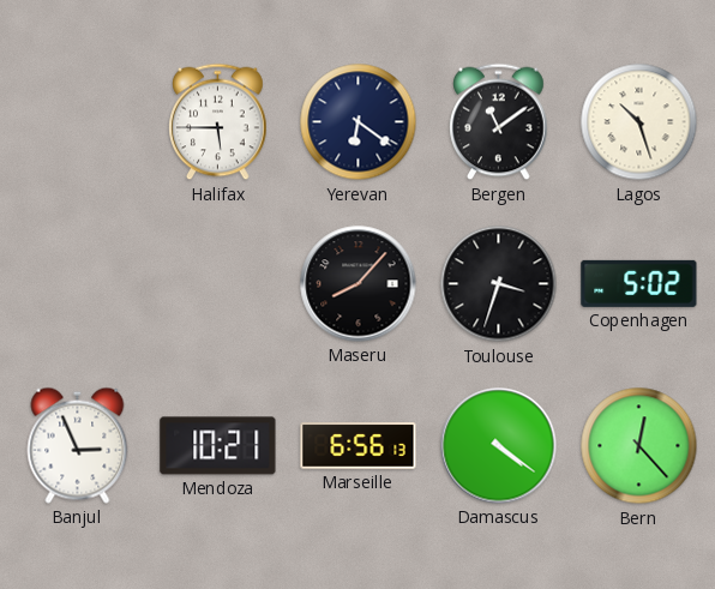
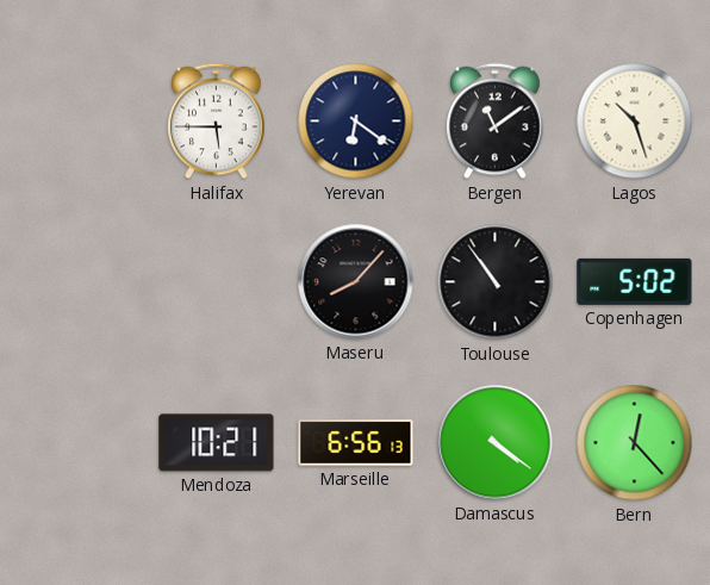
Toulouse: 3:33 -> 10:54
Banjul: 2:56 -> none
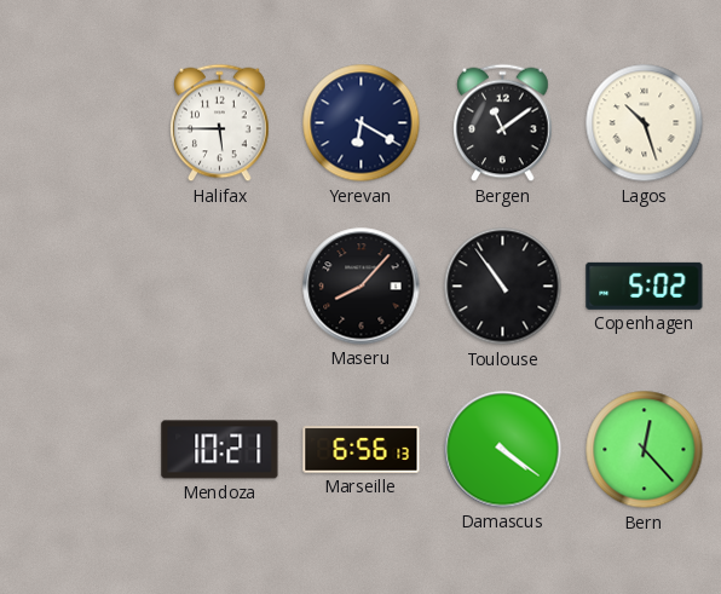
Yerevan: 6:21 -> 6:20
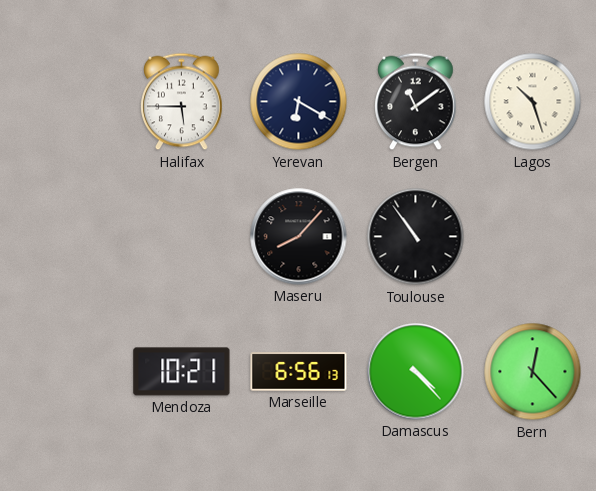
Copenhagen: 5:02 -> none
Damascus: 4:21 -> 4:23
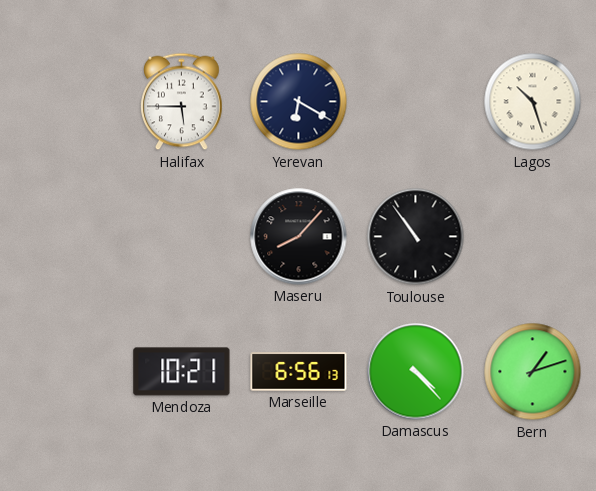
Bergen: 11:09 -> none
Bern: 12:23 -> 1:12
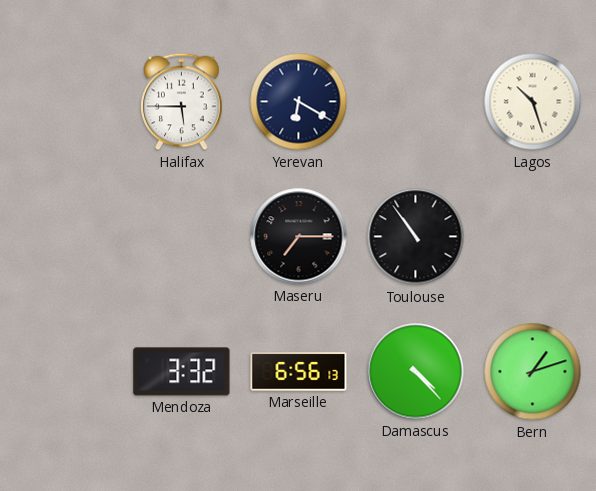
Maseru: 8:07 -> 7:15
Mendoza: 10:21 -> 3:32
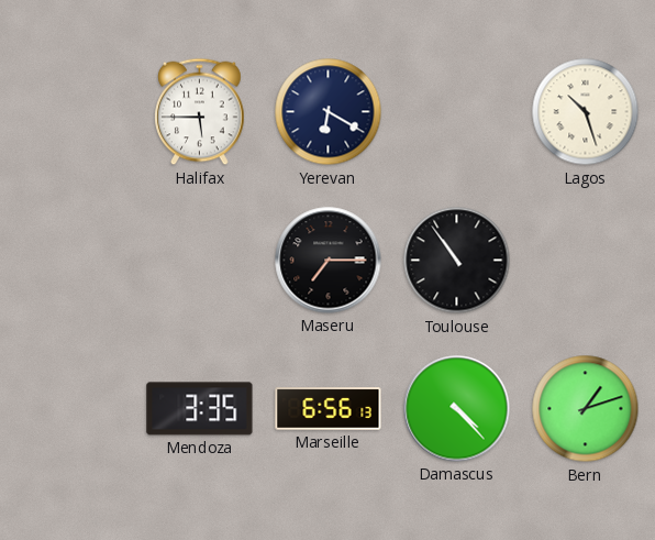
Mendoza: 3:32 -> 3:35
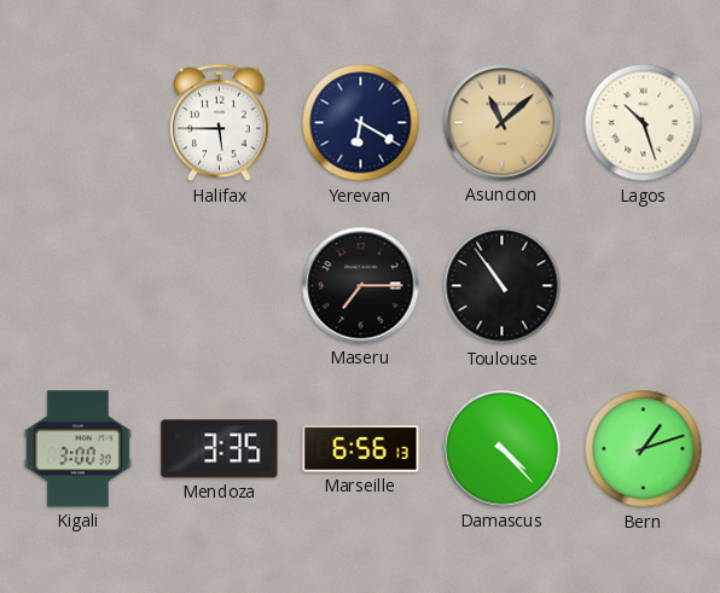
Asuncion: none -> 11:08
Kigali: none -> 3:00
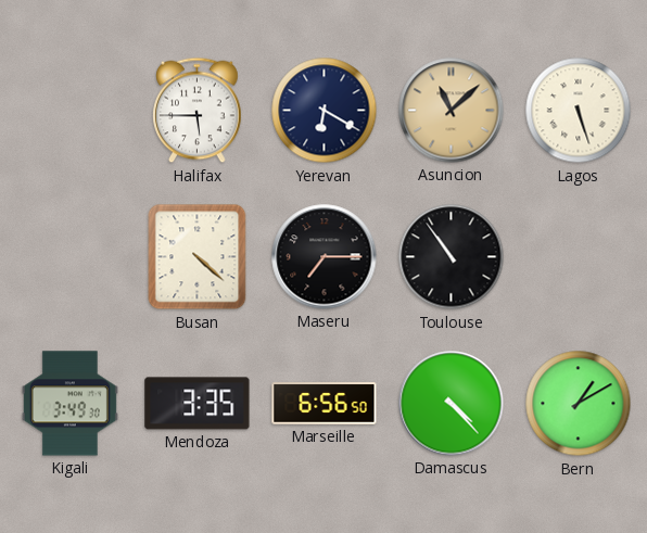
Lagos: 10:27 -> 5:27
Busan: none -> 4:22
Kigali: 3:00 -> 3:49
Marseille: 6:56:13 -> 6:56:50
Bern: 1:12 -> 1:10
